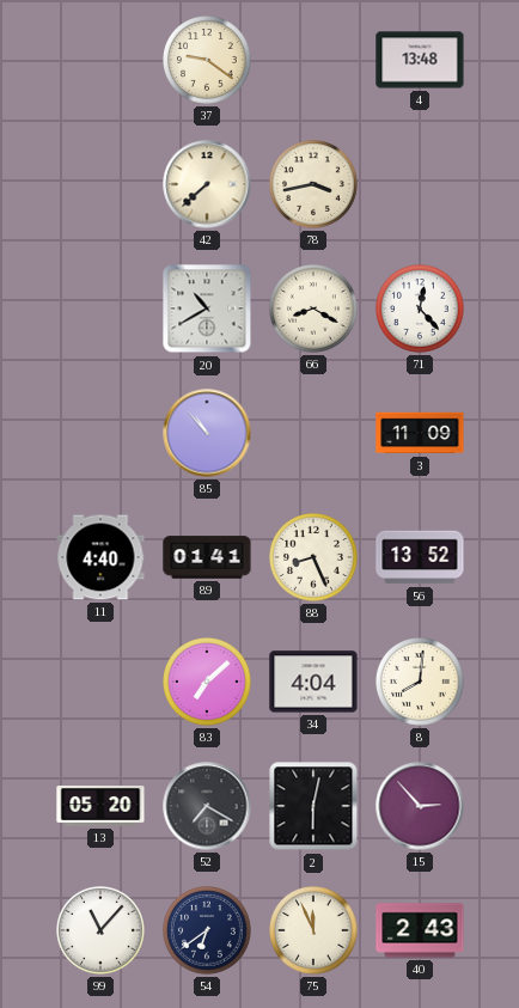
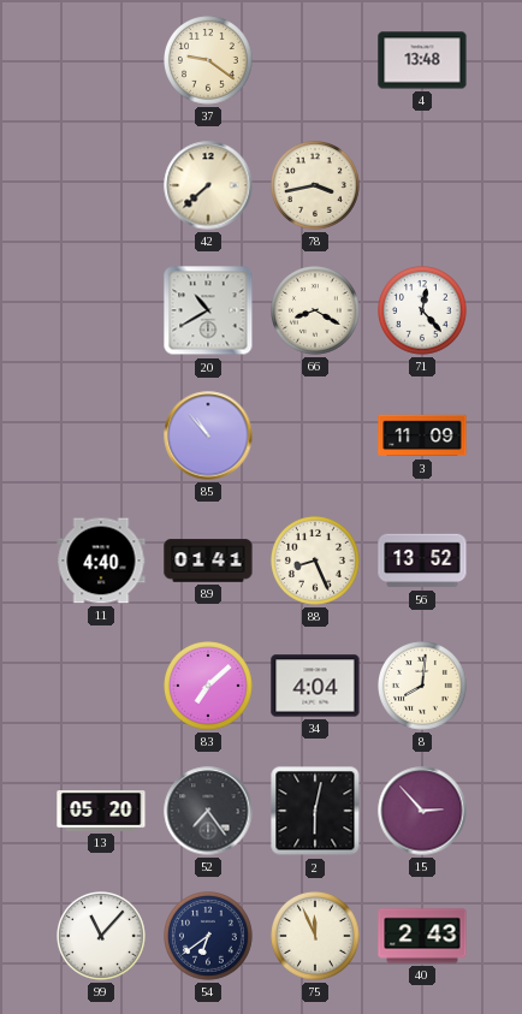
52: 7:20 -> 7:24
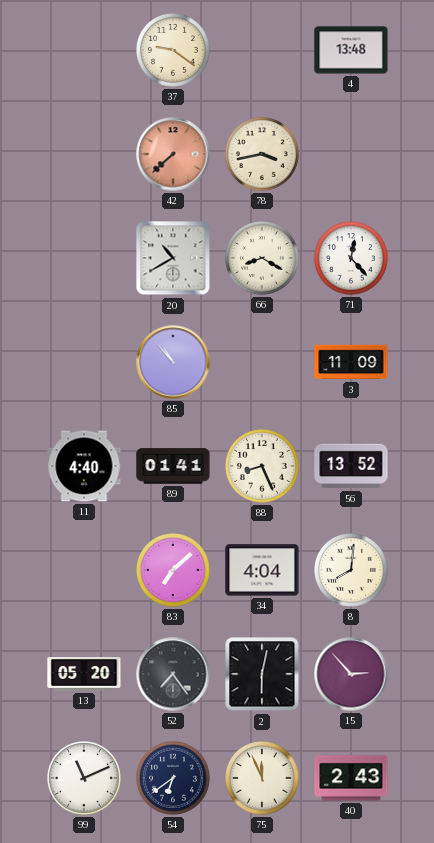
42 dial: cream -> salmon
99: 11:07 -> 11:11
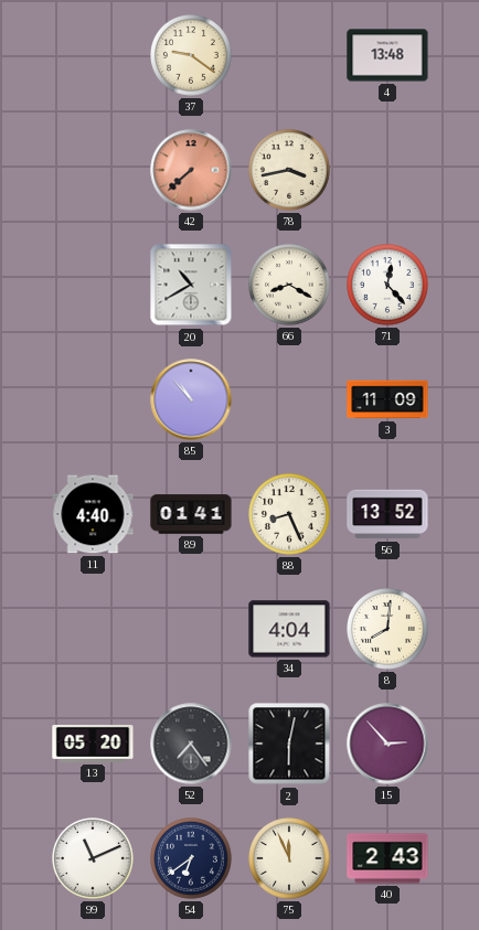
83: 7:08 -> none
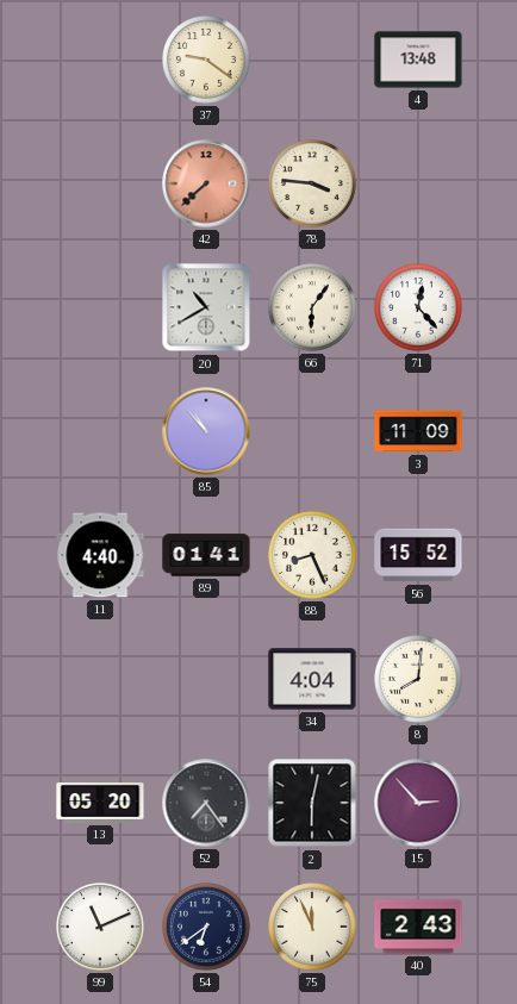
78: 3:43 -> 3:46
66: 8:20 -> 6:06
56: 13:52 -> 15:52
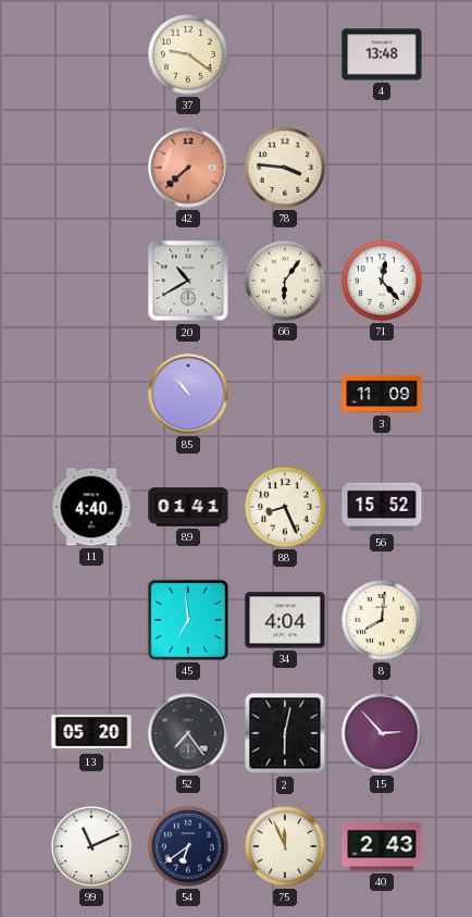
45: none -> 6:59
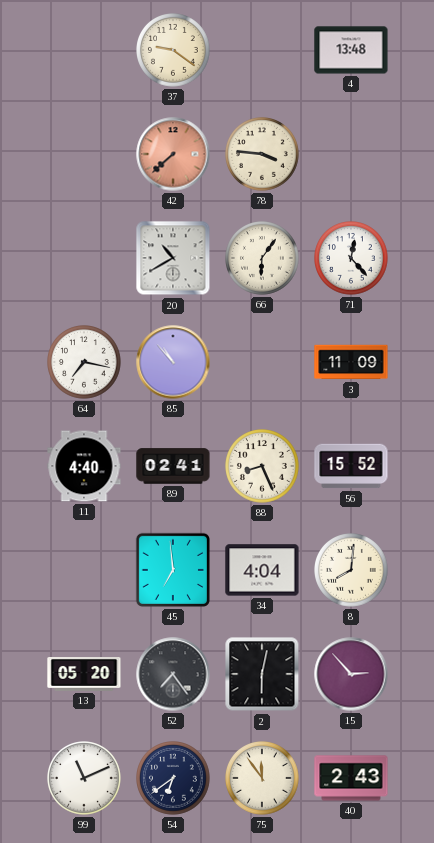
64: none -> 7:17
89: 01:41 -> 02:41
75: 11:56 -> 11:54
